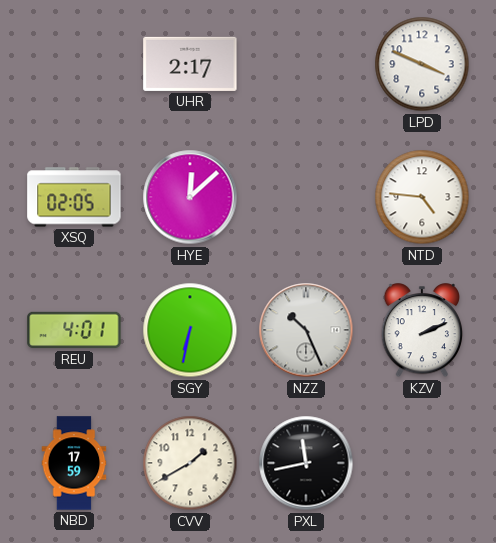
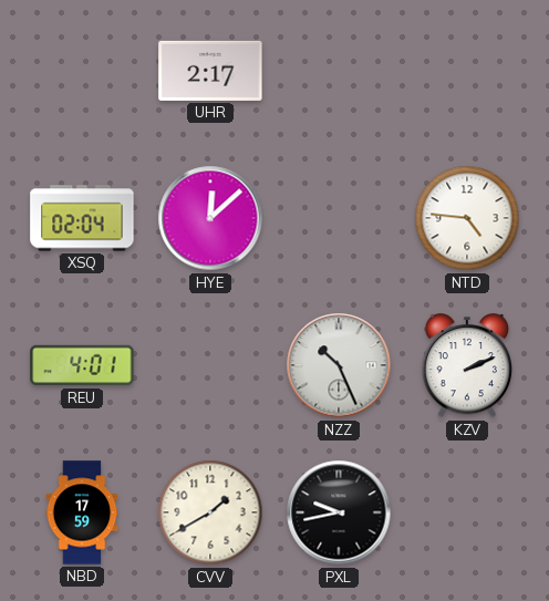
LPD: 3:49 -> none
XSQ: 02:05 -> 02:04
SGY: 6:32 -> none
PXL: 11:43 -> 9:43
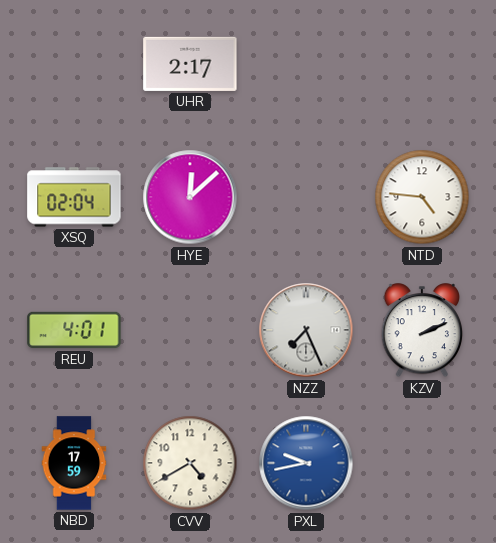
NZZ: 10:26 -> 7:26
CVV: 1:40 -> 4:40
PXL dial: black -> blue
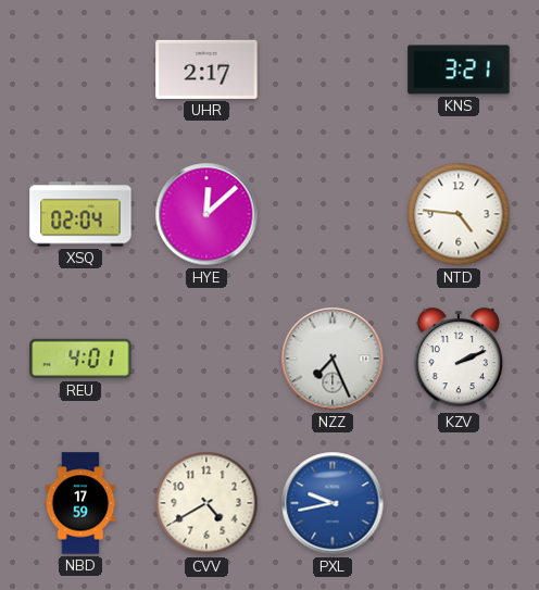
KNS: none -> 3:21
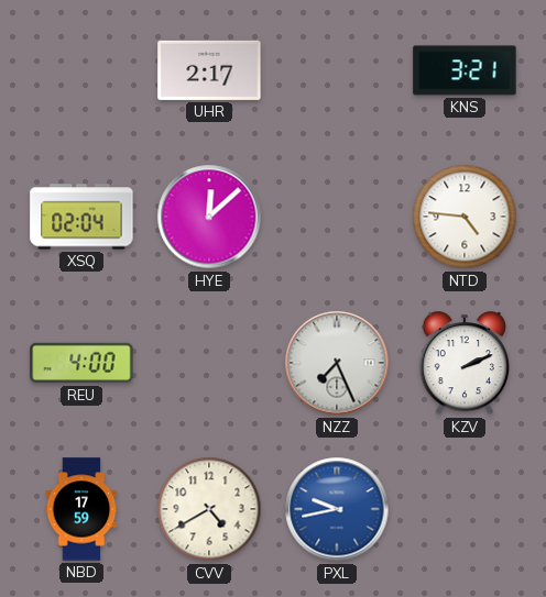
REU: 4:01 -> 4:00
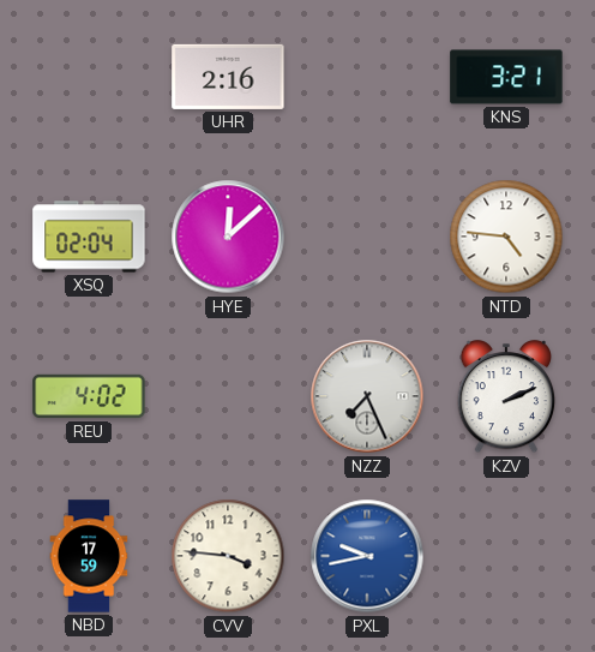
UHR: 2:17 -> 2:16
REU: 4:00 -> 4:02
CVV: 4:40 -> 3:46
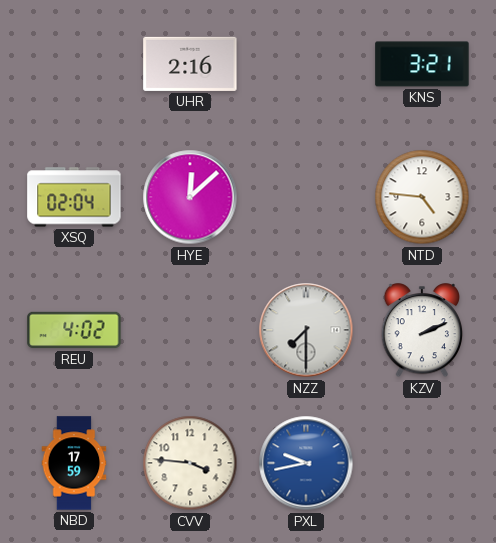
NZZ: 7:26 -> 7:30
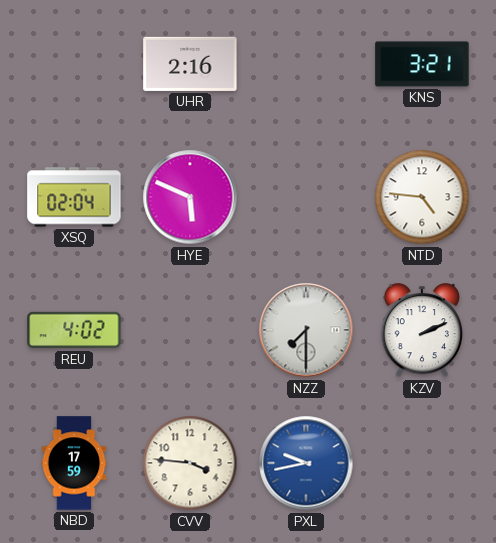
HYE: 12:08 -> 5:49
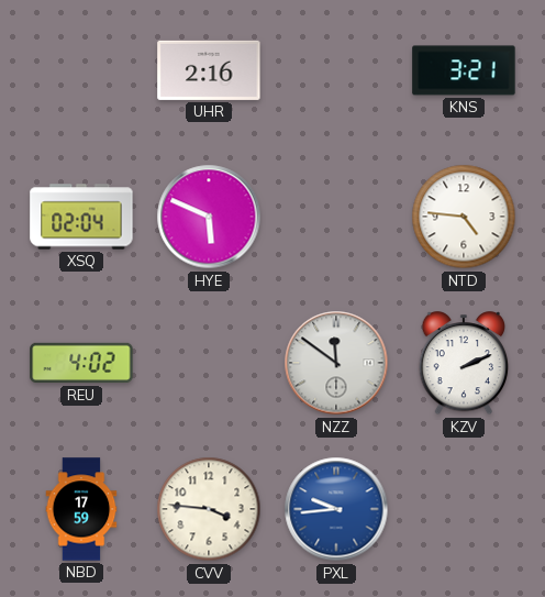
NZZ: 7:30 -> 11:51
PXL: 9:43 -> 9:44
